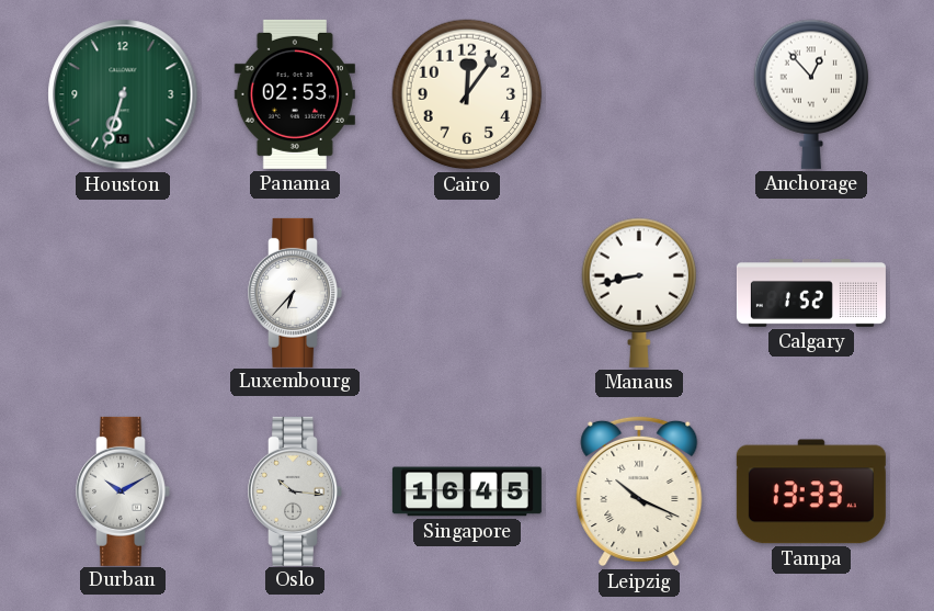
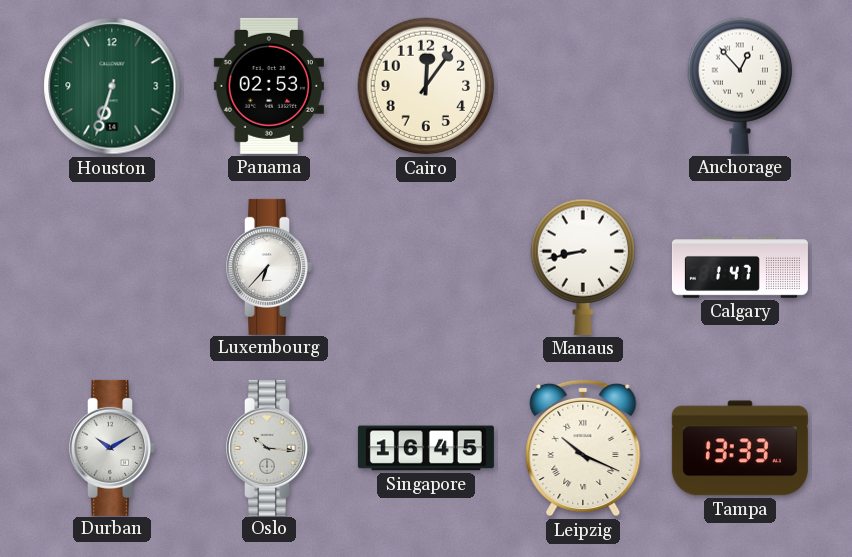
Calgary: 1:52 -> 1:47
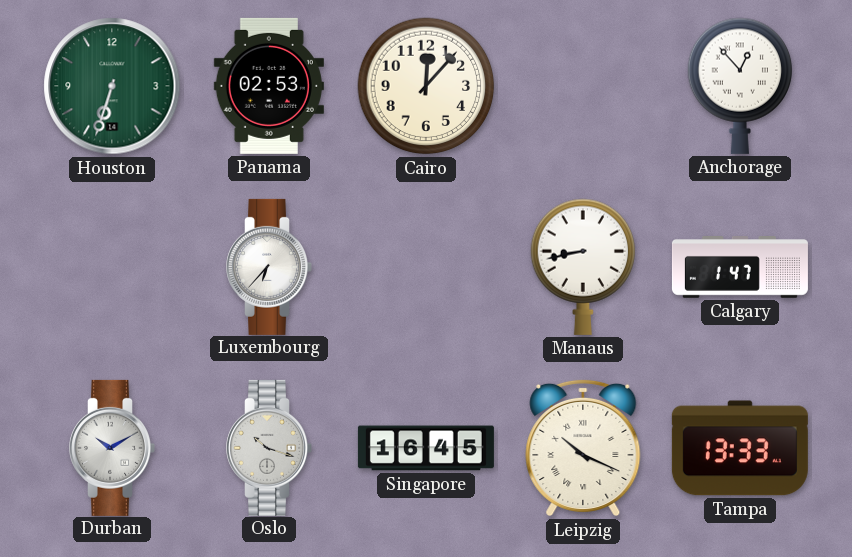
Cairo: 12:06 -> 12:07
Oslo: 10:16 -> 10:18
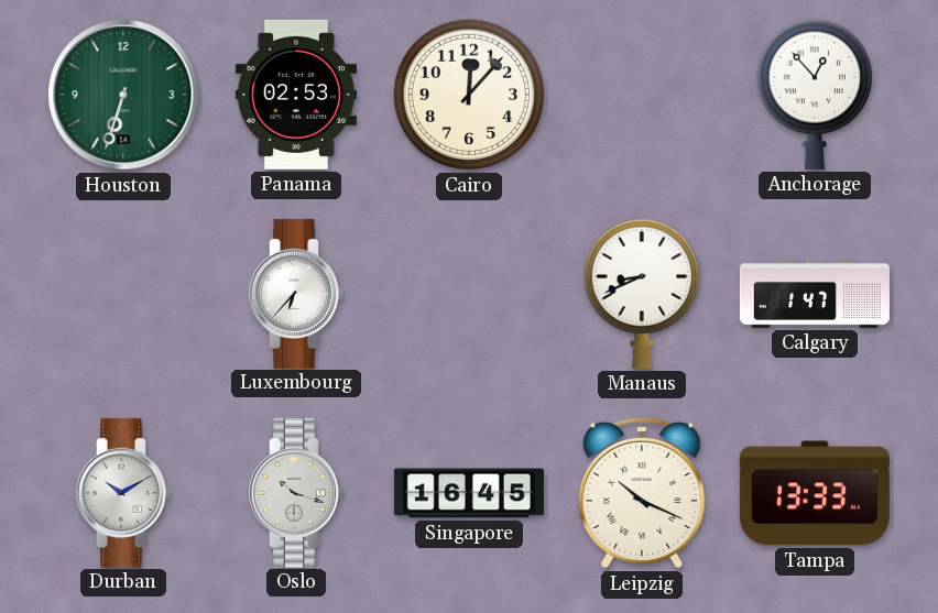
Manaus: 8:43 -> 8:41
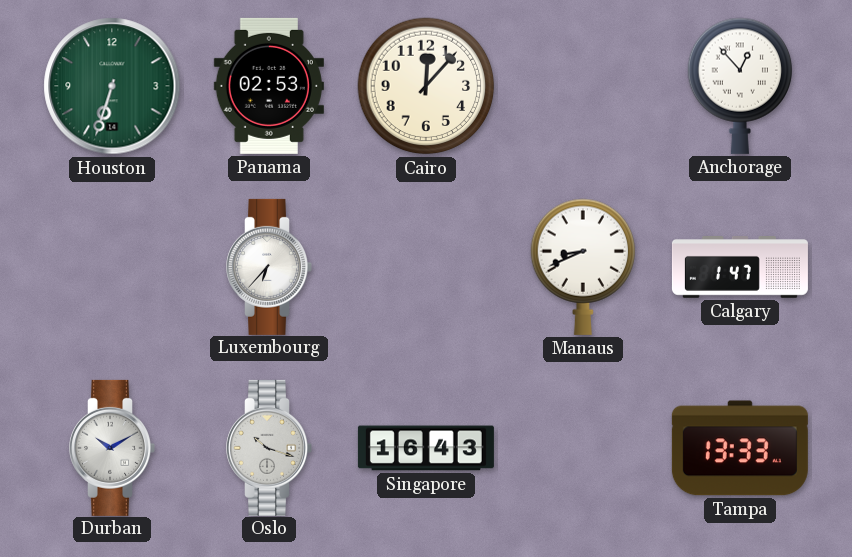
Singapore: 16:45 -> 16:43
Leipzig: 10:19 -> none
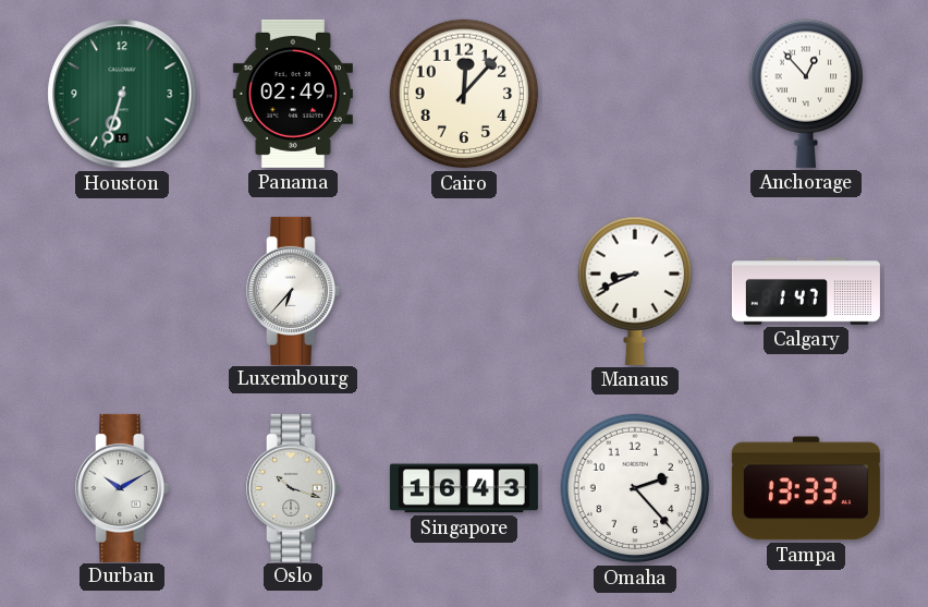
Panama: 02:53 -> 02:49
Omaha: none -> 2:23
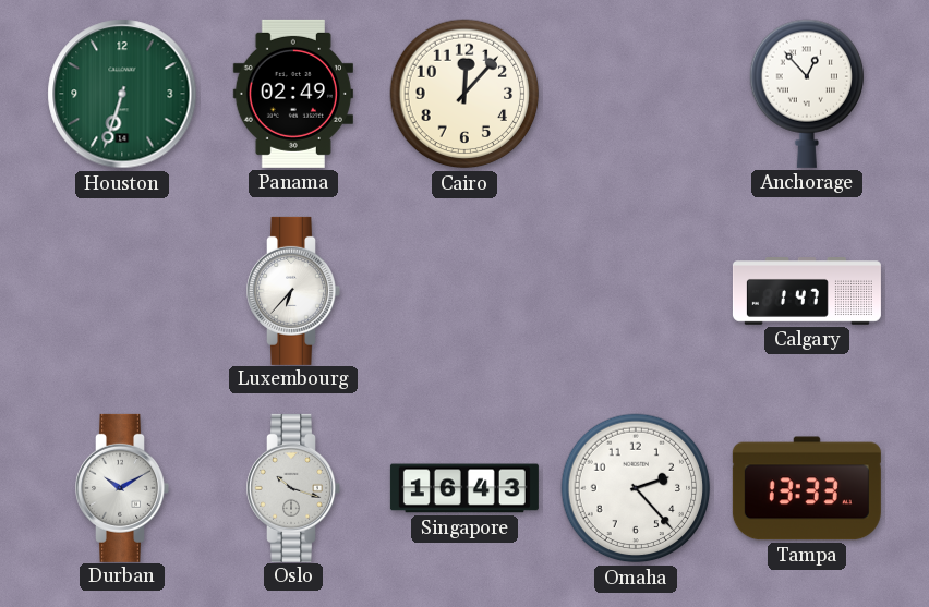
Manaus: 8:41 -> none
